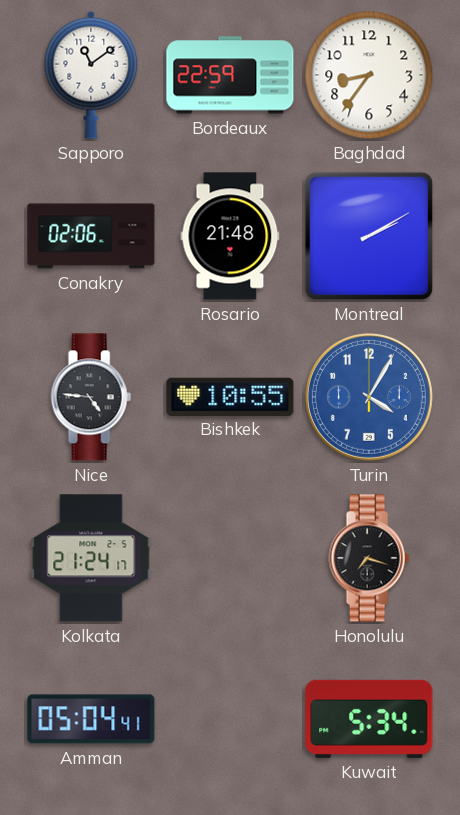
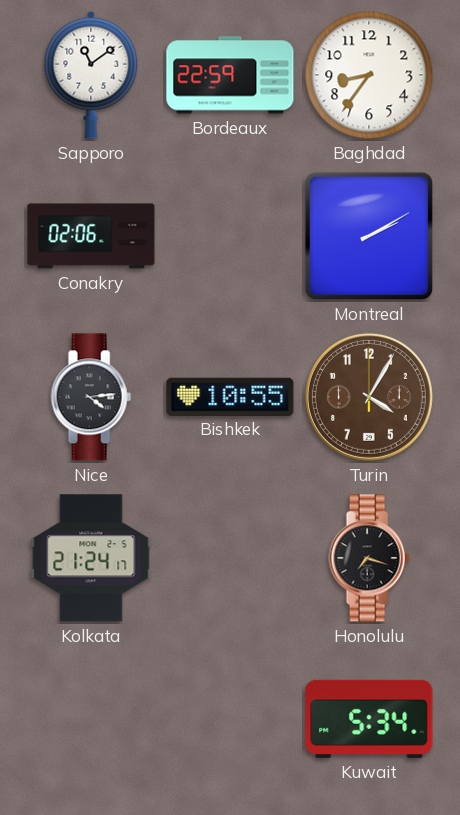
Rosario: 21:48 -> none
Nice: 4:46 -> 4:14
Turin dial: blue -> brown
Amman: 05:04 -> none
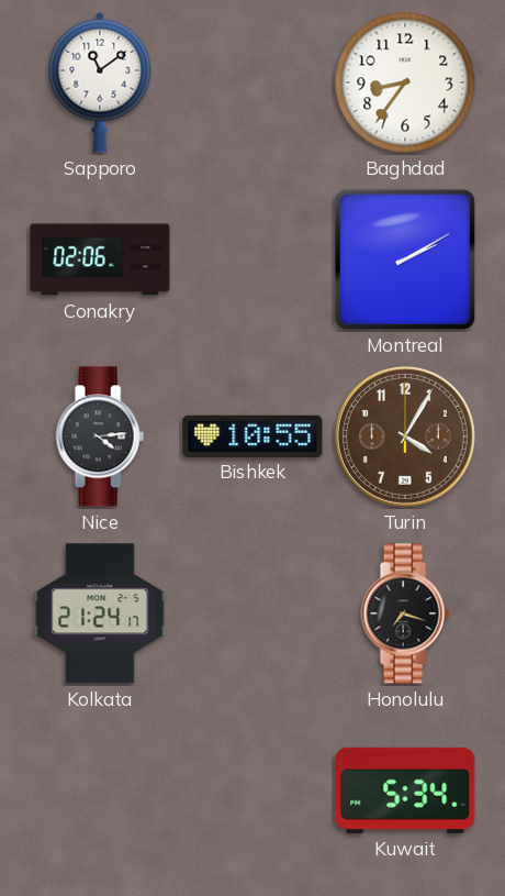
Bordeaux: 22:59 -> none
